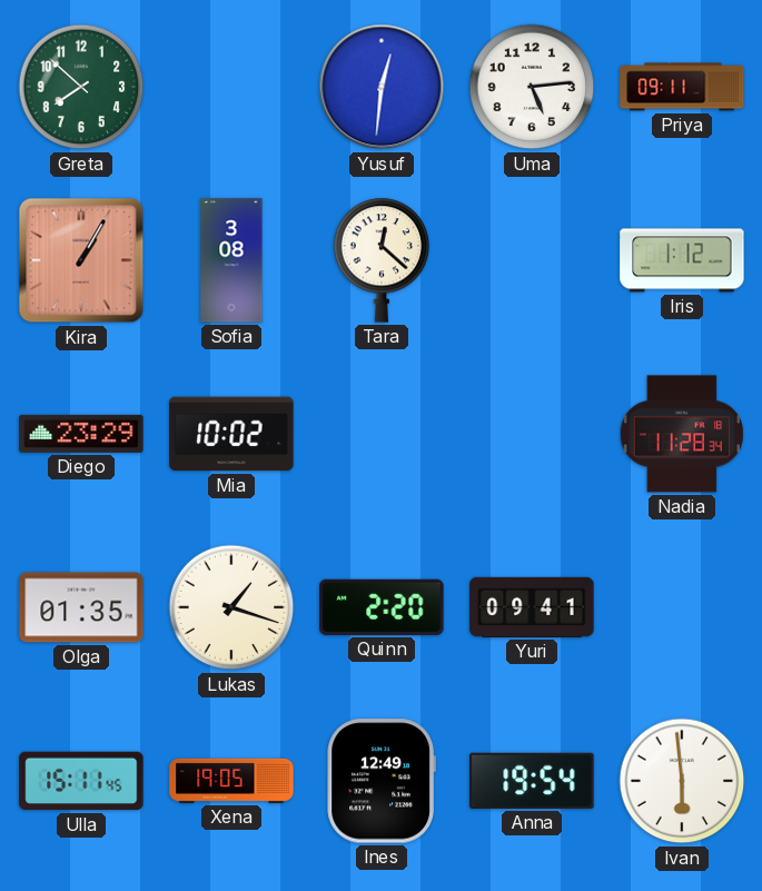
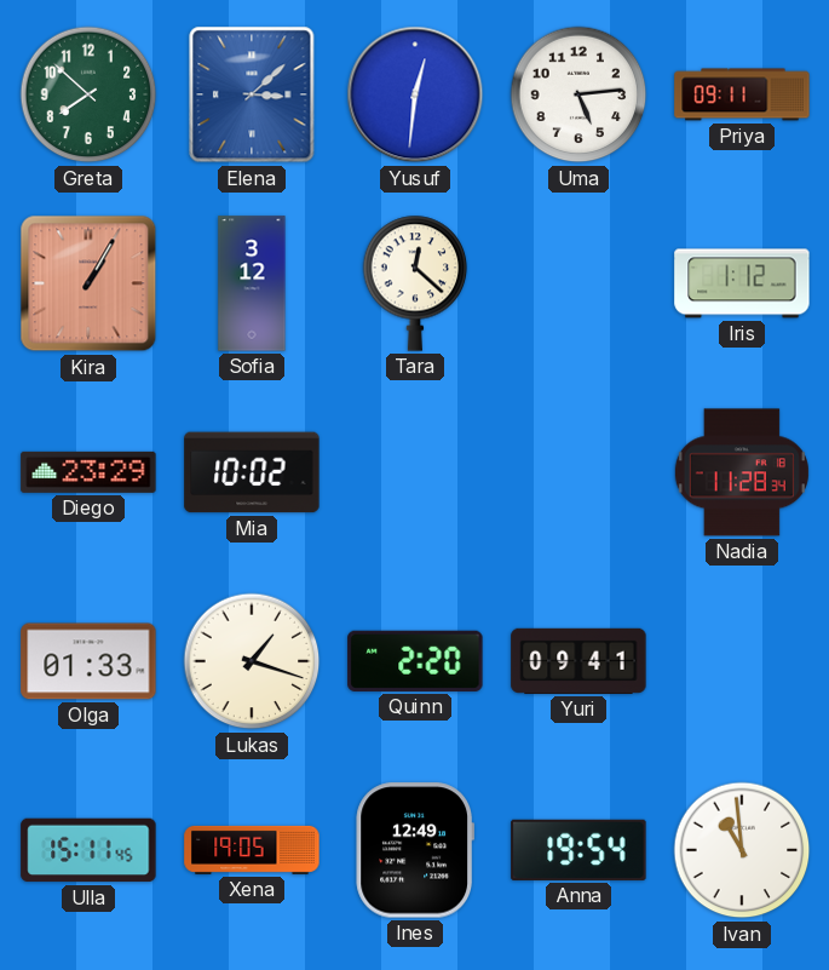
Elena: none -> 3:08
Sofia: 3:08 -> 3:12
Olga: 01:35 -> 01:33
Ivan: 5:59 -> 10:59
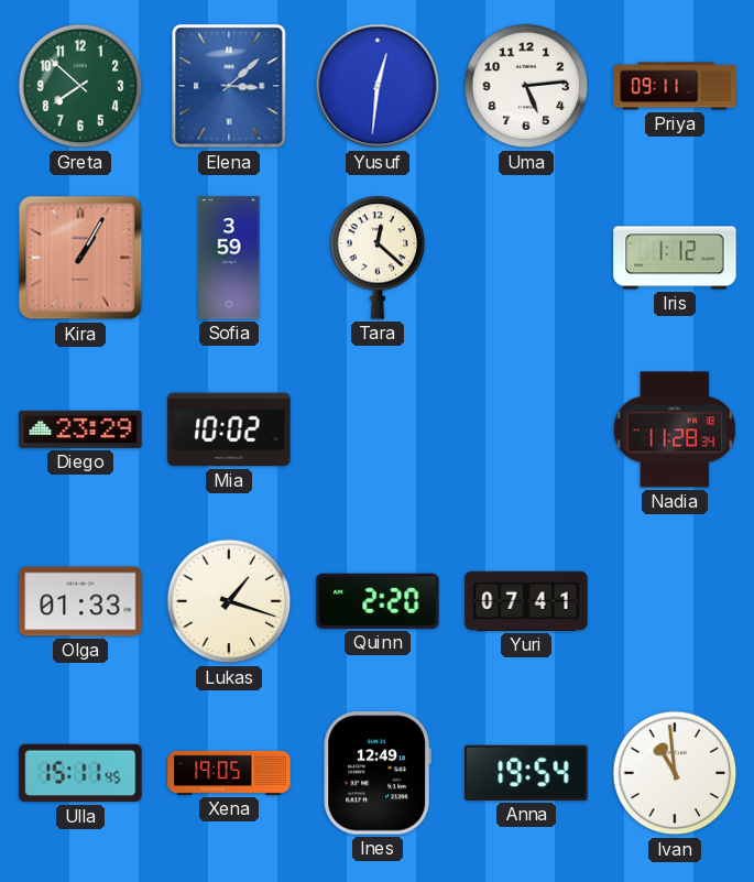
Sofia: 3:12 -> 3:59
Yuri: 09:41 -> 07:41
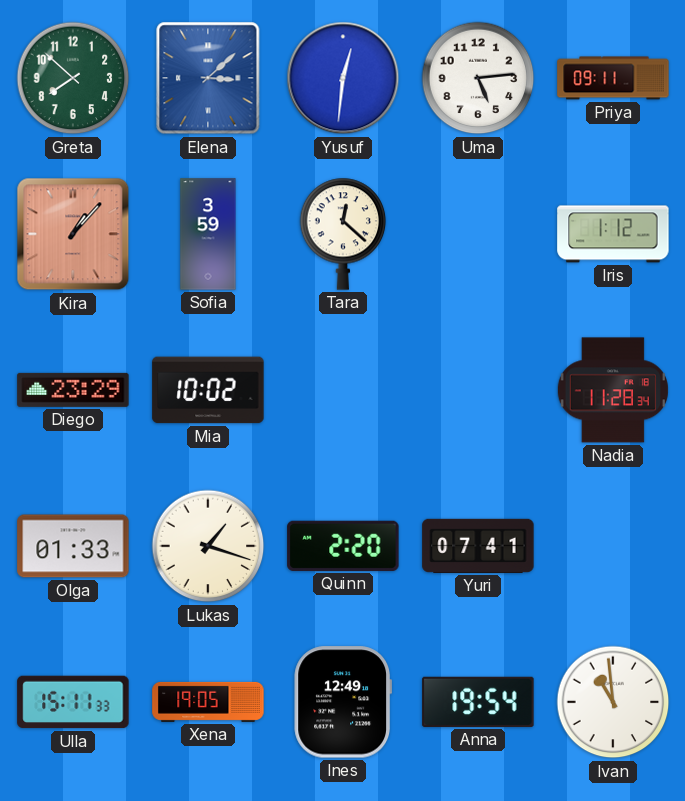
Kira: 1:05 -> 1:07
Ulla: 15:11:45 -> 15:11:33
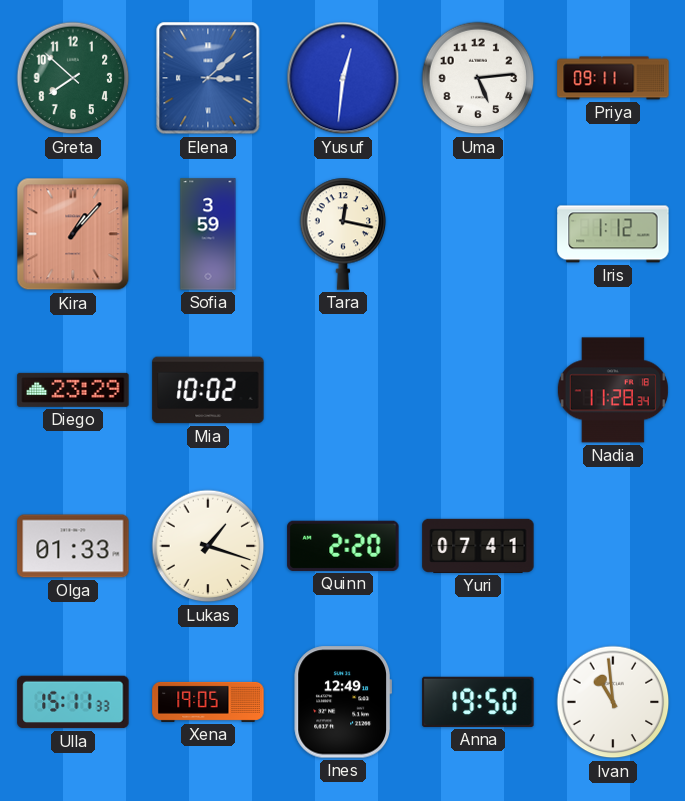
Tara: 12:22 -> 12:17
Anna: 19:54 -> 19:50
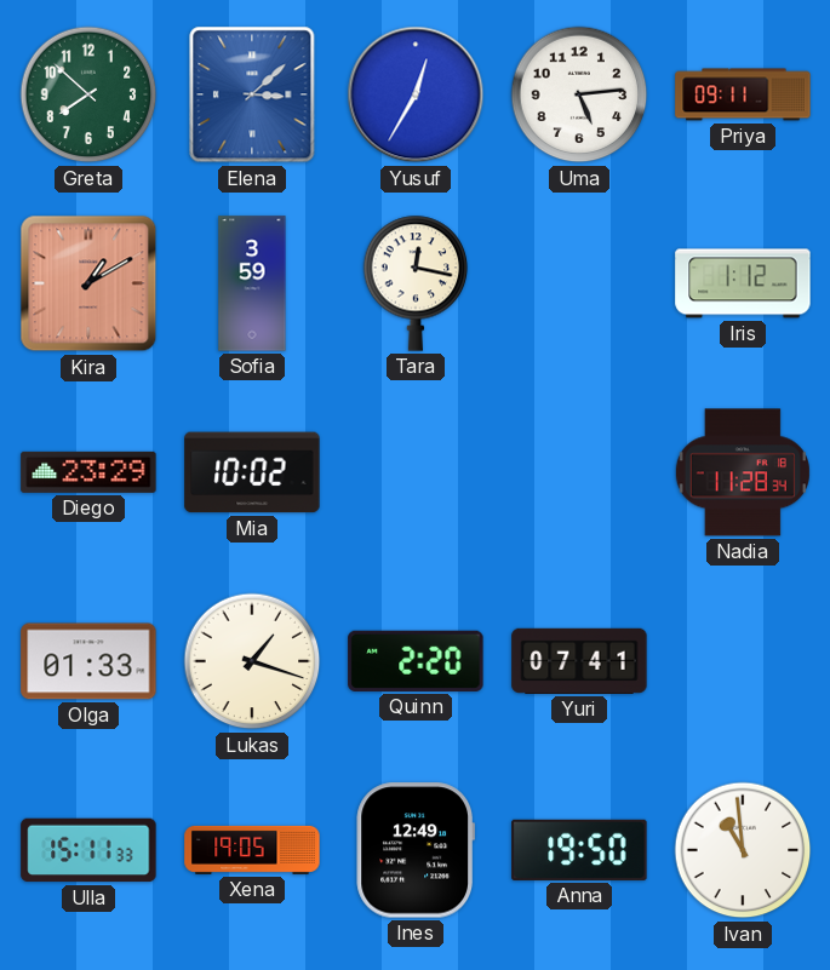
Yusuf: 12:31 -> 12:35
Kira: 1:07 -> 1:10
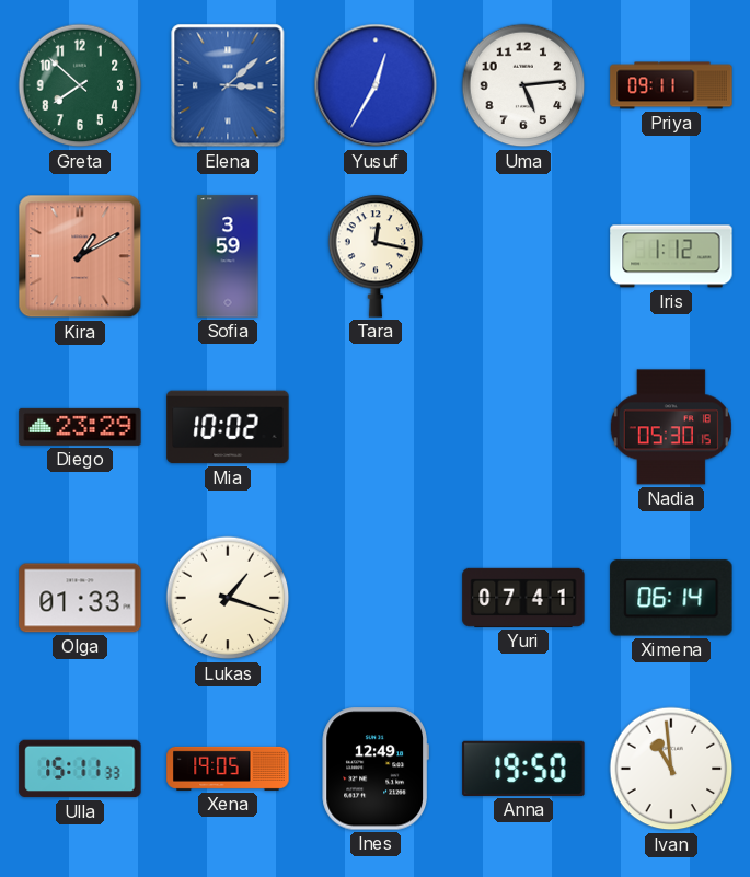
Nadia: 11:28 -> 05:30
Quinn: 2:20 -> none
Ximena: none -> 06:14
